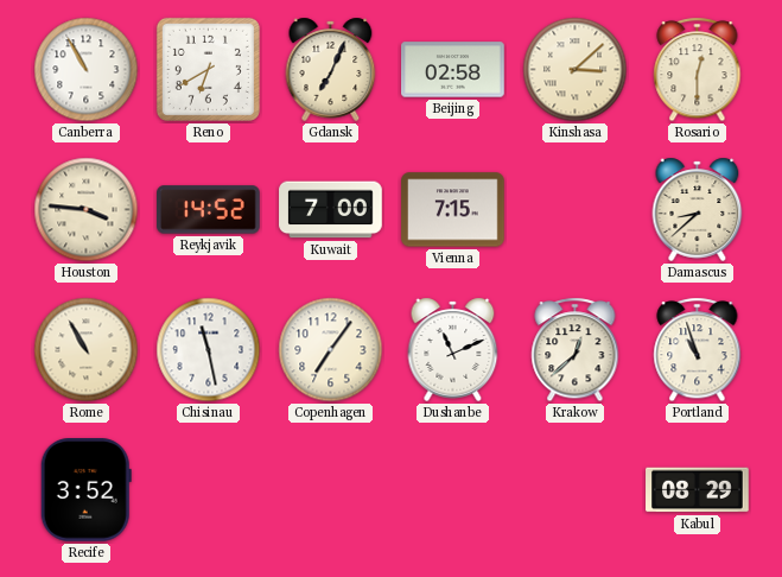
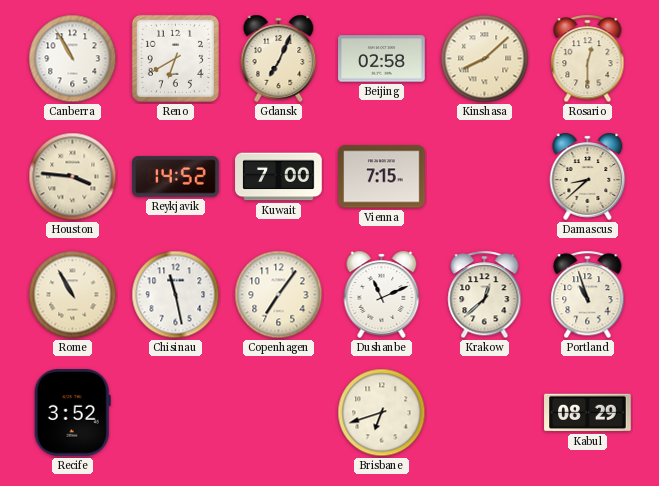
Kinshasa: 3:08 -> 8:08
Brisbane: none -> 6:42
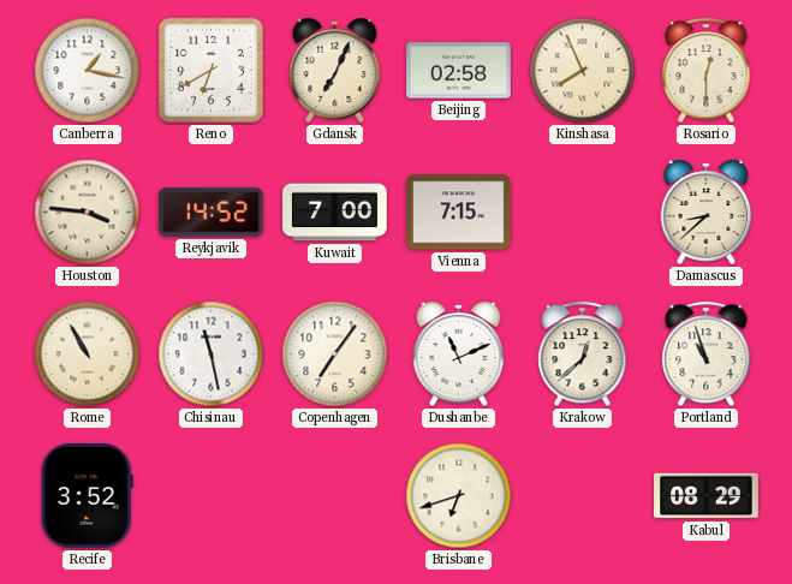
Canberra: 10:55 -> 1:17
Kinshasa: 8:08 -> 7:56
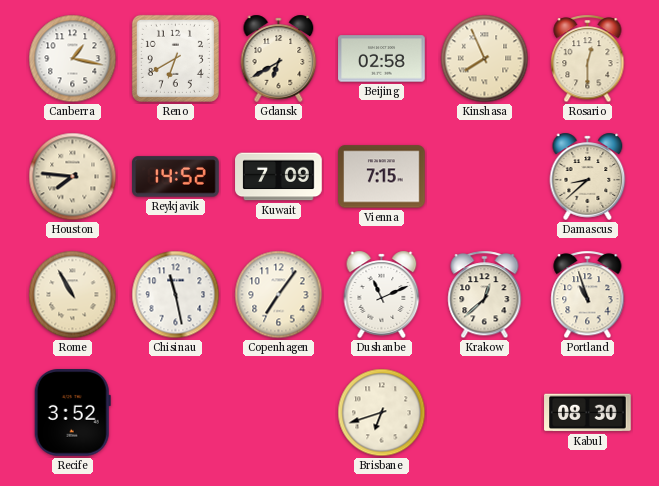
Gdansk: 7:04 -> 6:40
Houston: 3:46 -> 7:46
Kuwait: 7:00 -> 7:09
Kabul: 08:29 -> 08:30
